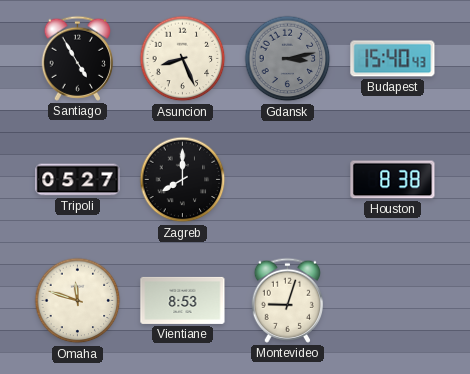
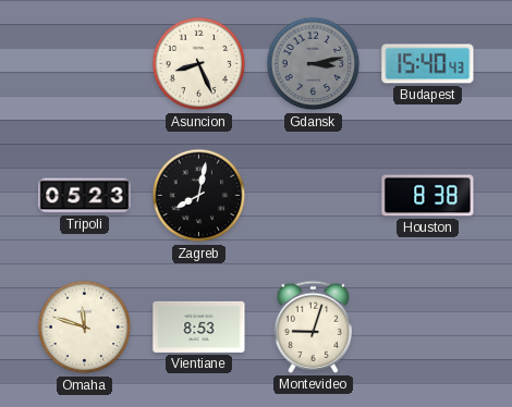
Santiago: 4:55 -> none
Tripoli: 05:27 -> 05:23
Zagreb: 8:00 -> 8:02
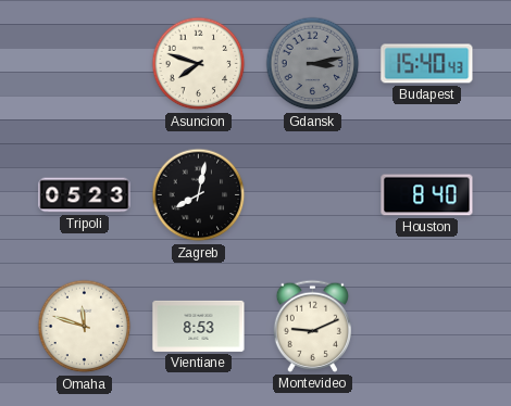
Asuncion: 8:26 -> 7:48
Houston: 8:38 -> 8:40
Montevideo: 9:03 -> 9:11
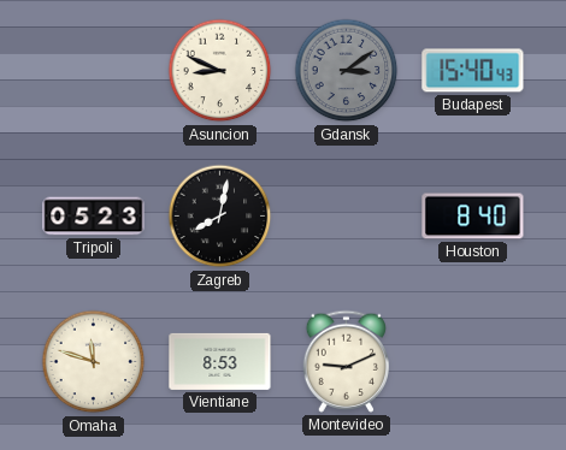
Asuncion: 7:48 -> 8:49
Gdansk: 3:13 -> 3:09
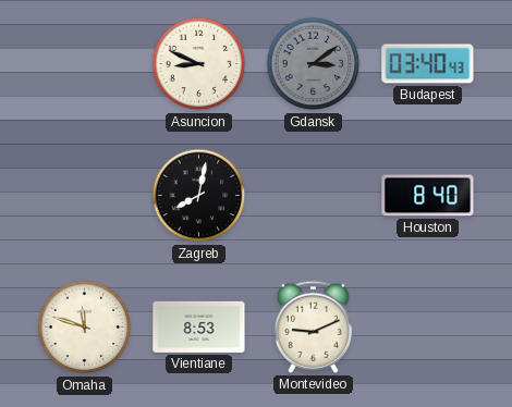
Budapest: 15:40 -> 03:40
Tripoli: 05:23 -> none
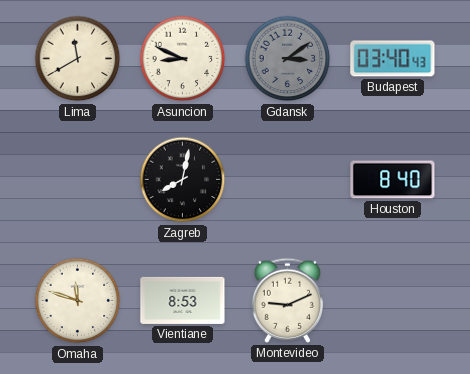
Lima: none -> 11:40
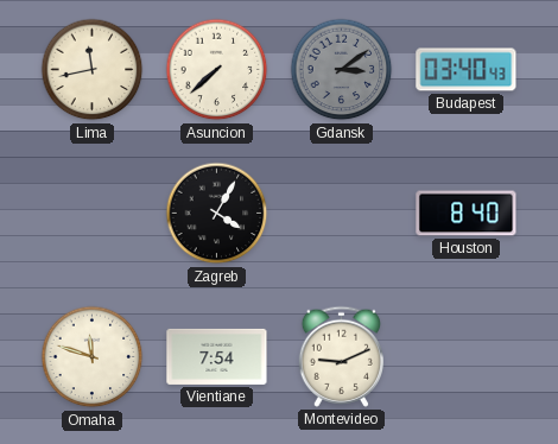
Lima: 11:40 -> 11:43
Asuncion: 8:49 -> 7:38
Zagreb: 8:02 -> 4:05
Vientiane: 8:53 -> 7:54
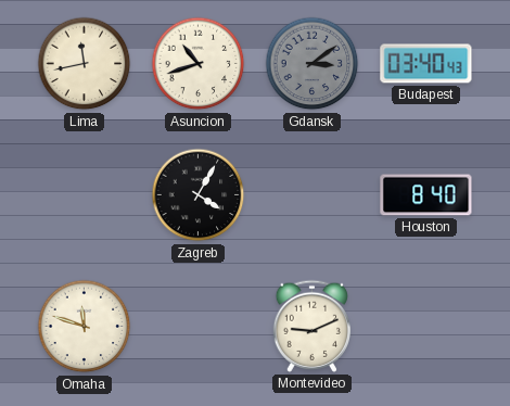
Asuncion: 7:38 -> 10:42
Vientiane: 7:54 -> none
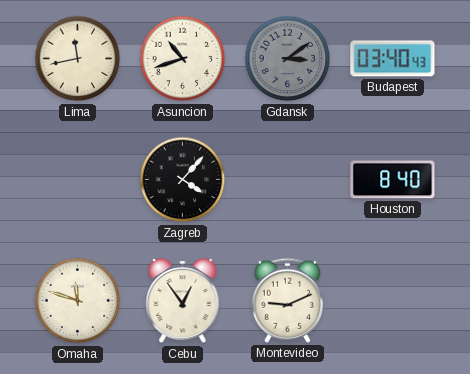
Zagreb: 4:05 -> 4:07
Cebu: none -> 12:54
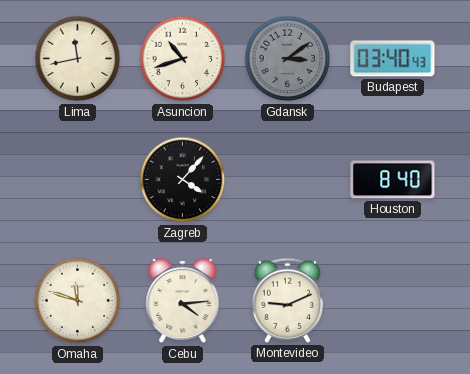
Cebu: 12:54 -> 4:14
